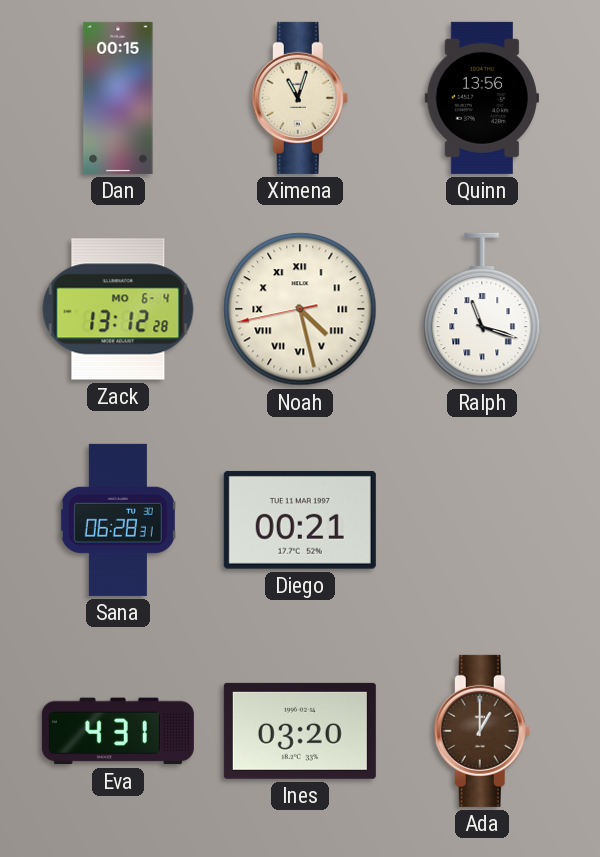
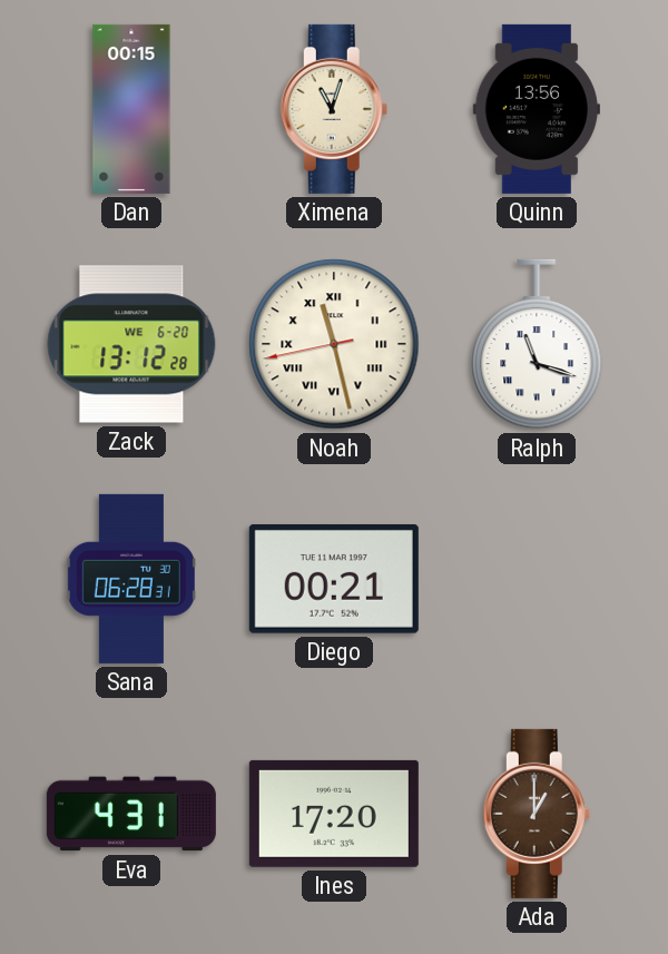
Zack date: MO 6-4 -> WE 6-20
Noah: 4:27 -> 11:27
Ines: 03:20 -> 17:20
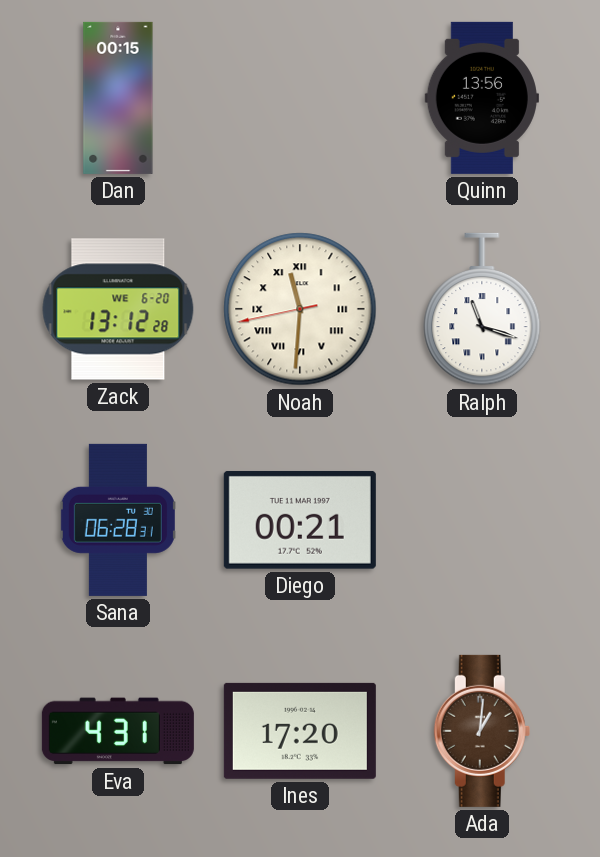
Ximena: 11:03 -> none
Noah: 11:27 -> 11:30
Ada: 1:00 -> 1:01
